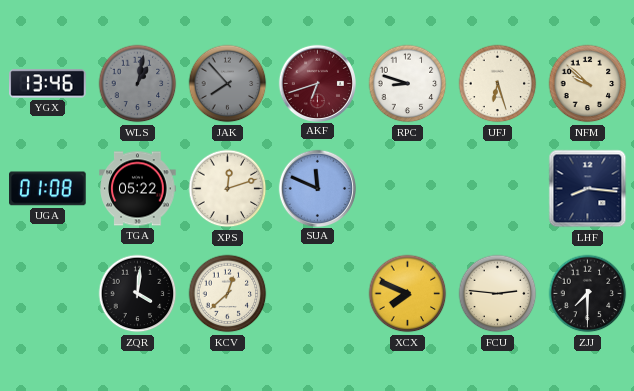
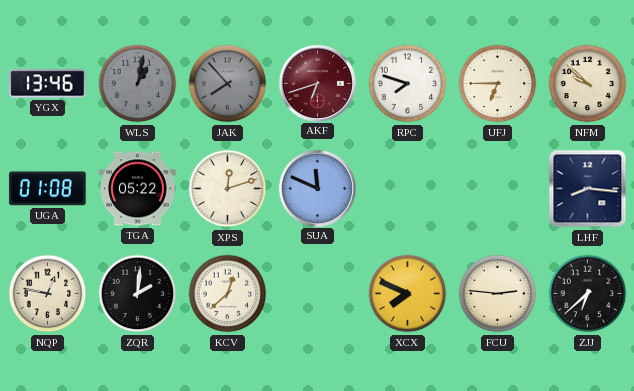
RPC: 8:48 -> 7:48
UFJ: 6:27 -> 6:45
NQP: none -> 12:47
ZQR: 4:01 -> 2:01
ZJJ: 7:30 -> 6:38
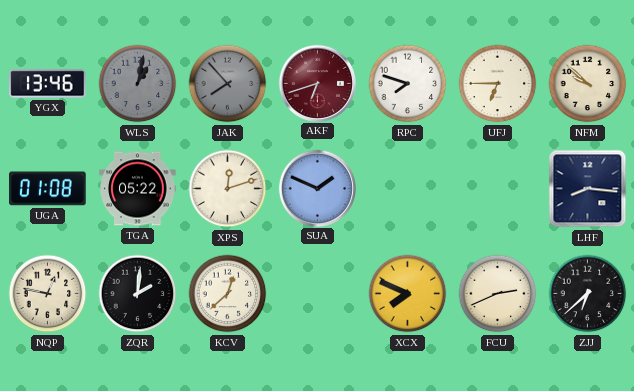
SUA: 11:49 -> 1:49
FCU: 2:46 -> 2:41
